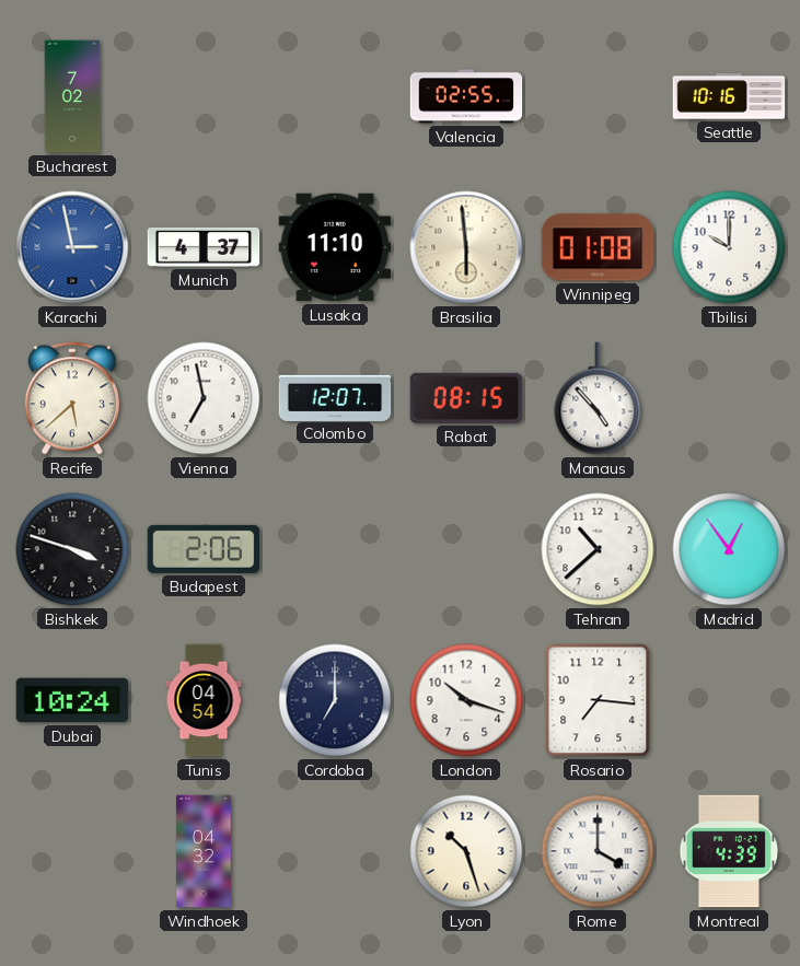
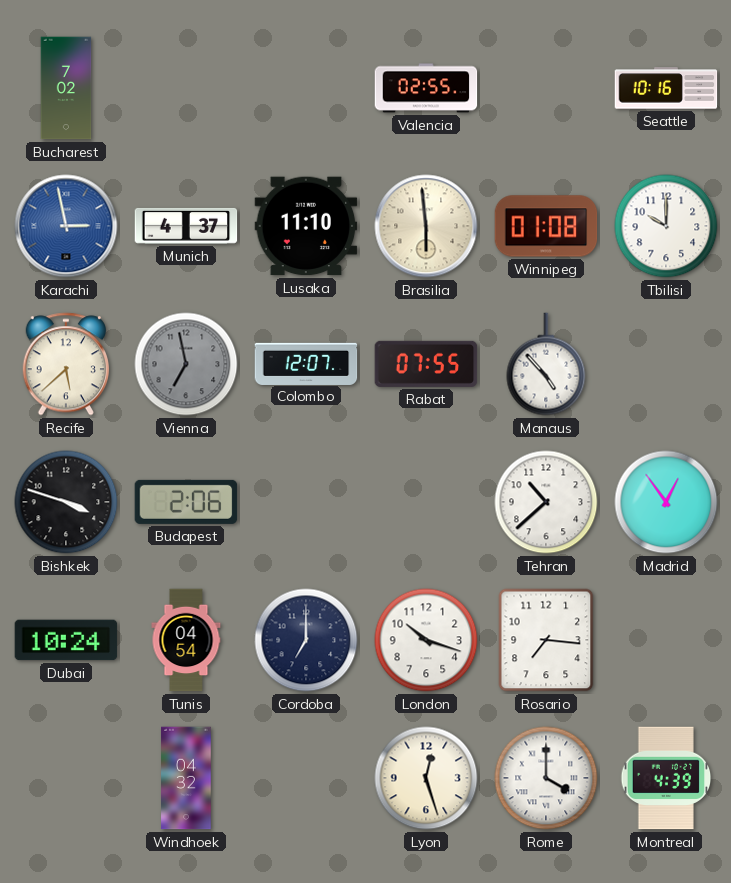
Vienna dial: white -> grey
Rabat: 08:15 -> 07:55
Lyon: 10:27 -> 12:27
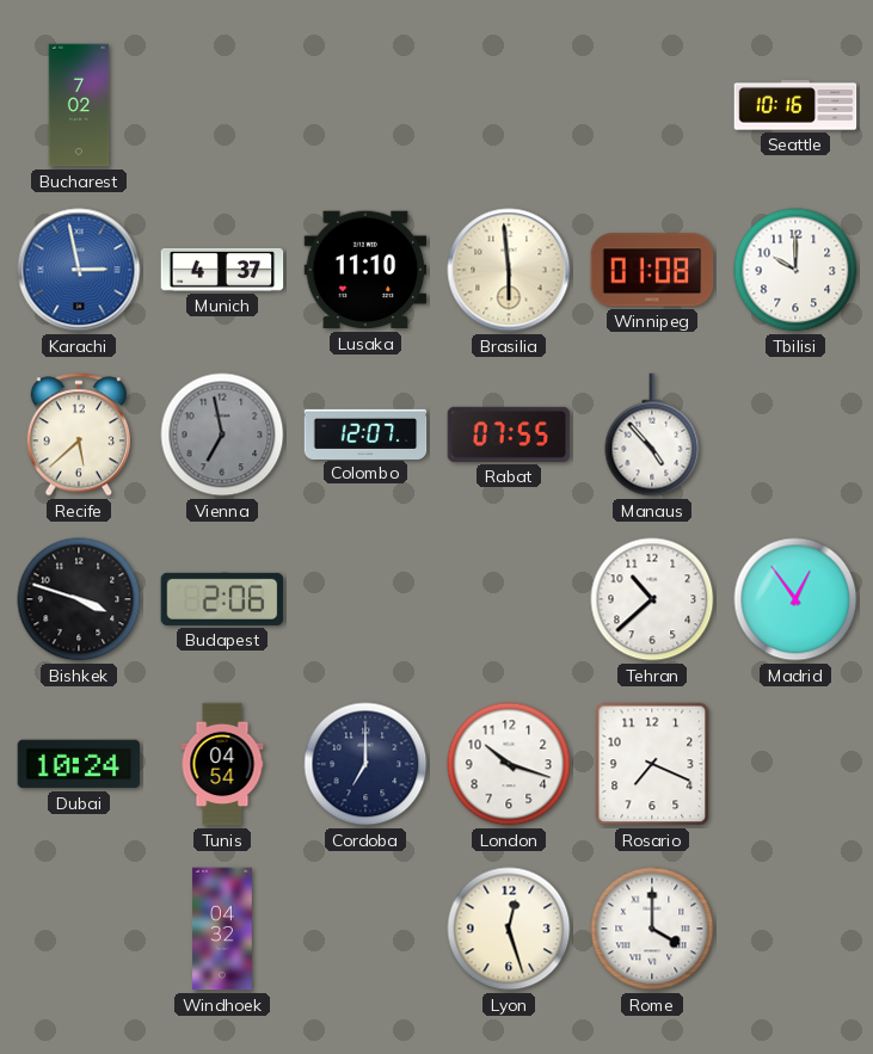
Valencia: 02:55 -> none
Rosario: 7:16 -> 7:19
Montreal: 4:39 -> none
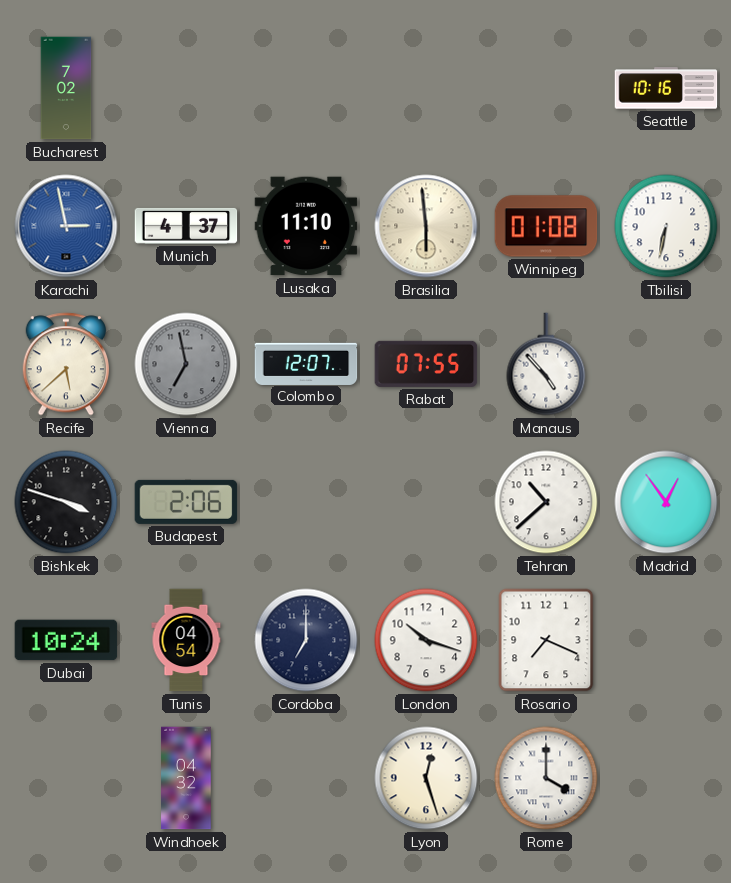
Tbilisi: 10:00 -> 6:32
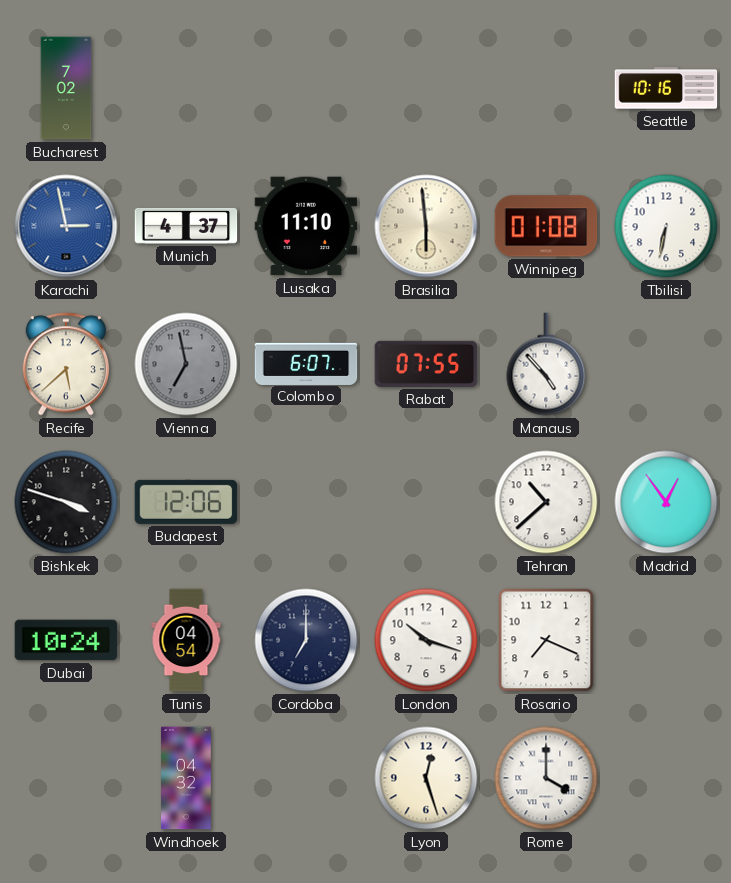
Colombo: 12:07 -> 6:07
Budapest: 2:06 -> 12:06
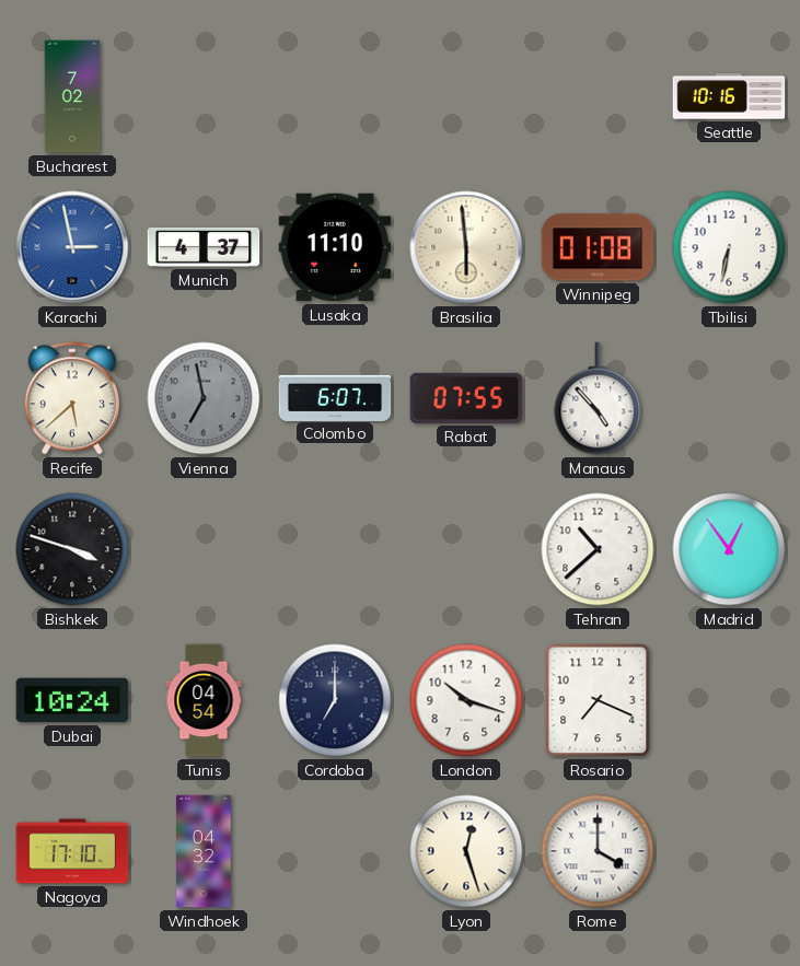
Budapest: 12:06 -> none
Nagoya: none -> 17:10
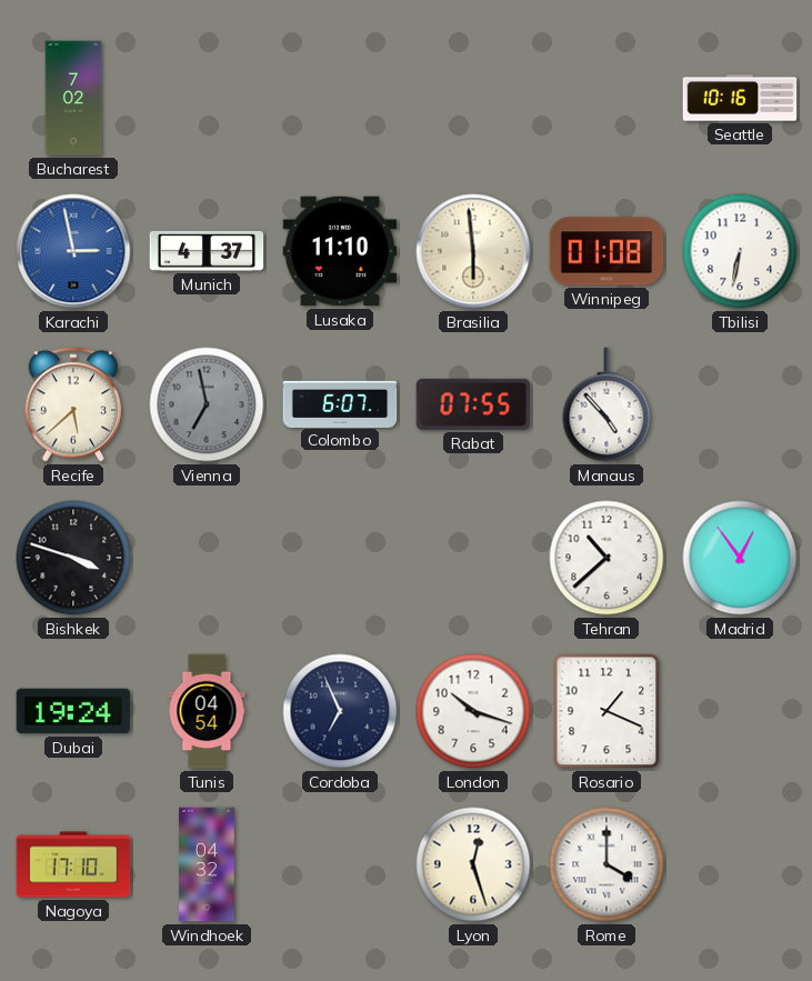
Dubai: 10:24 -> 19:24
Cordoba: 7:00 -> 6:56
Rosario: 7:19 -> 1:19
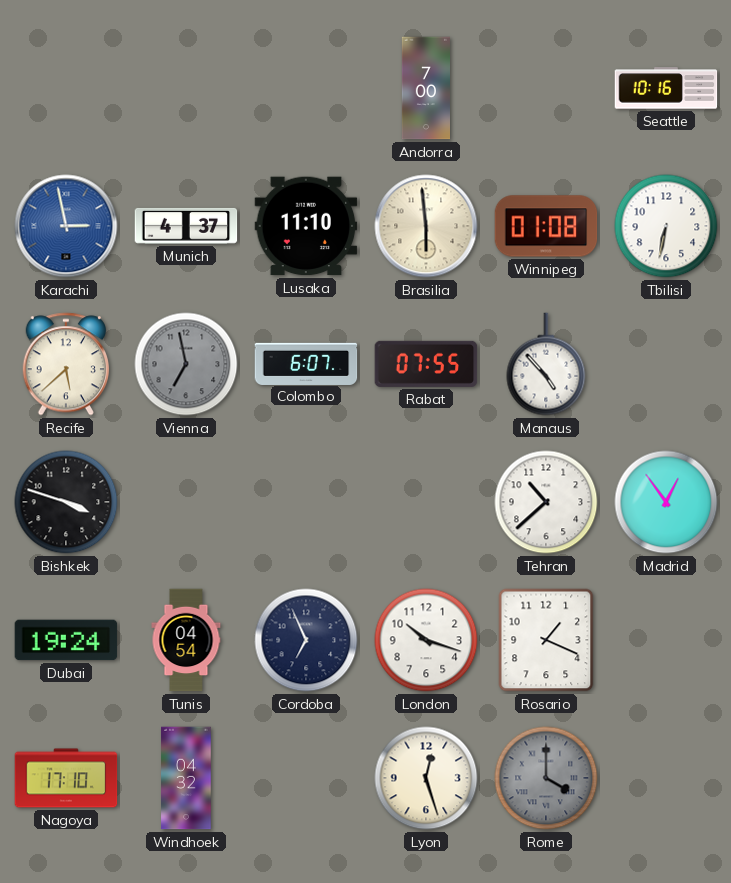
Bucharest: 7:02 -> none
Andorra: none -> 7:00
Rome dial: white -> grey
